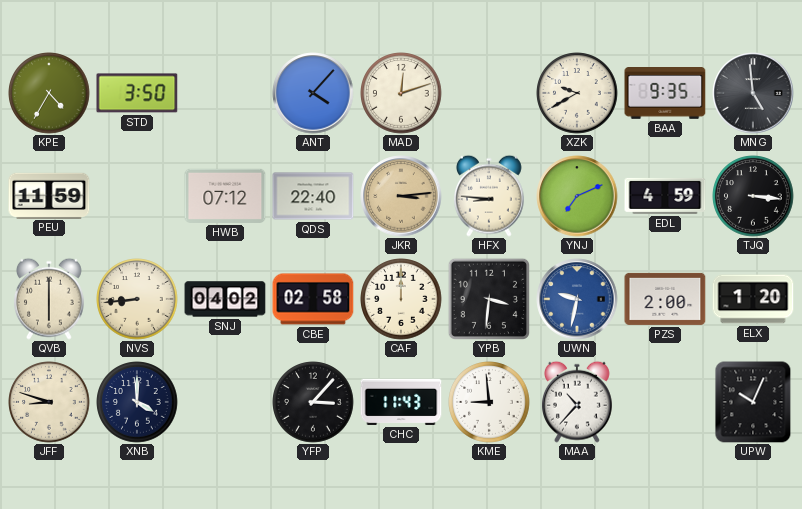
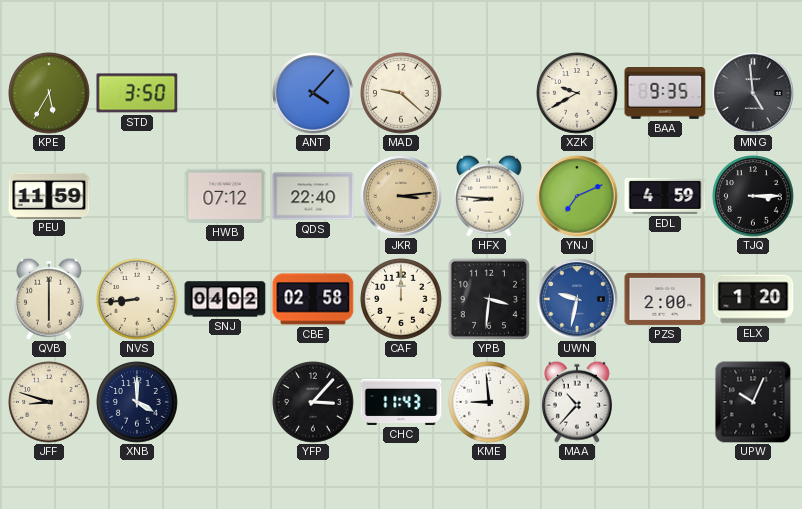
KPE: 4:35 -> 5:35
MAD: 12:12 -> 9:22
TJQ: 3:16 -> 3:15
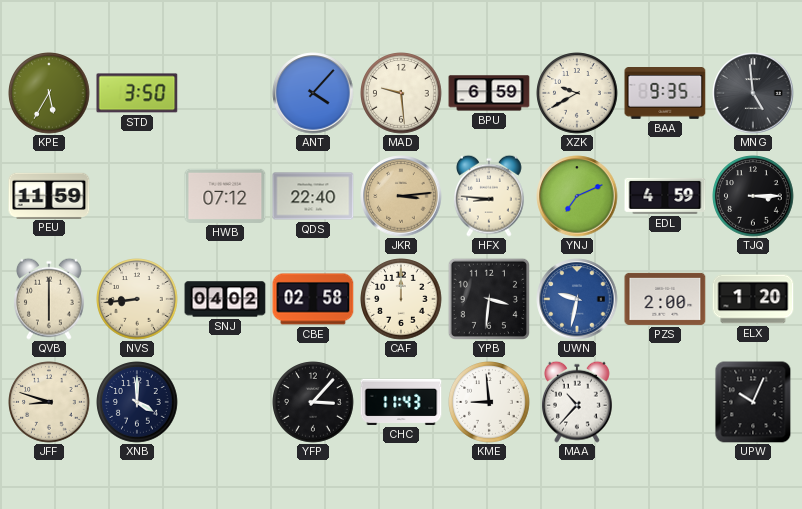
MAD: 9:22 -> 9:29
BPU: none -> 6:59
